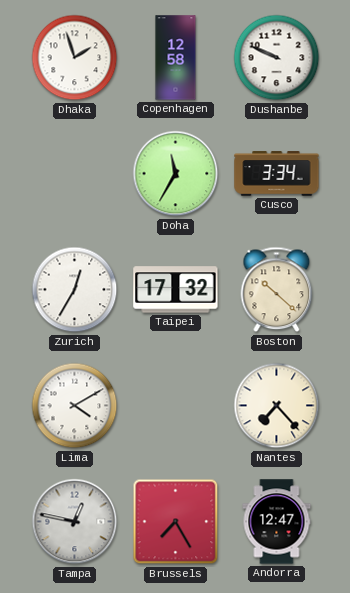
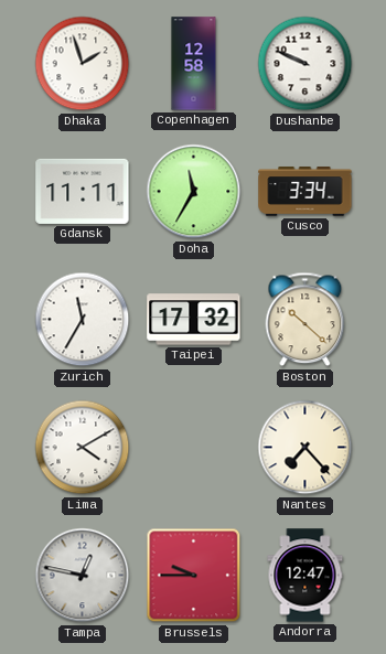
Gdansk: none -> 11:11
Zurich: 12:35 -> 11:35
Brussels: 7:25 -> 9:45
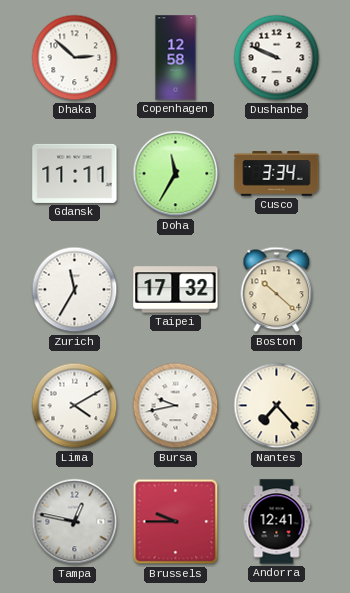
Dhaka: 1:57 -> 2:52
Bursa: none -> 9:43
Andorra: 12:47 -> 12:41
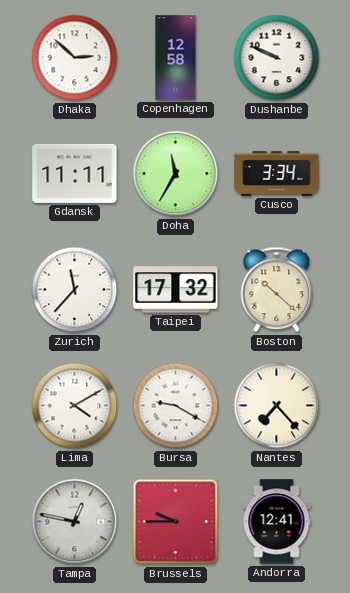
Zurich: 11:35 -> 11:37
Bursa: 9:43 -> 9:20
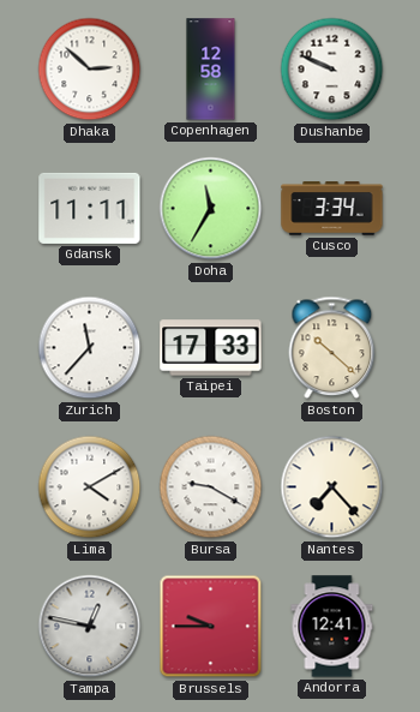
Taipei: 17:32 -> 17:33
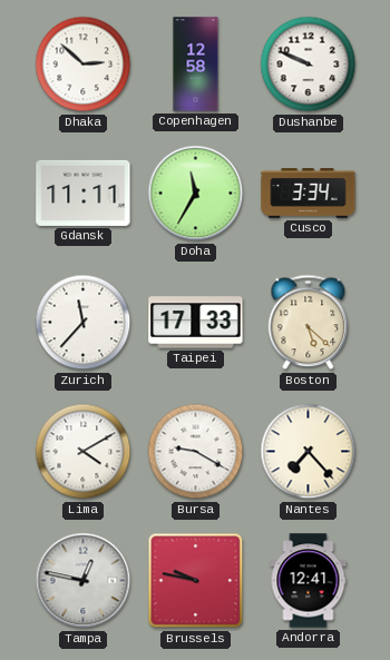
Boston: 10:22 -> 5:22
Brussels: 9:45 -> 9:47
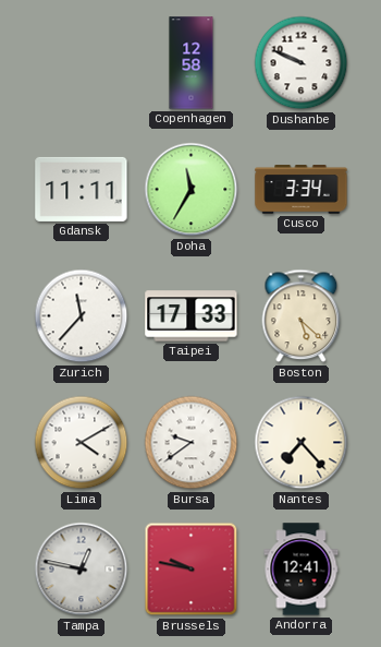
Dhaka: 2:52 -> none
Bursa: 9:20 -> 9:39
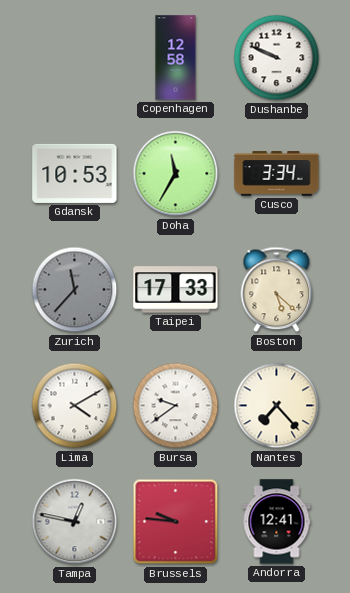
Gdansk: 11:11 -> 10:53
Zurich dial: white -> grey
Brussels: 9:47 -> 9:46
